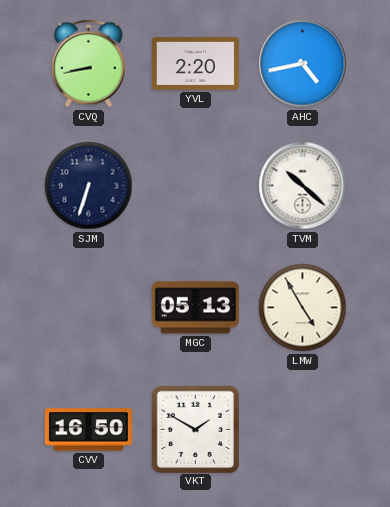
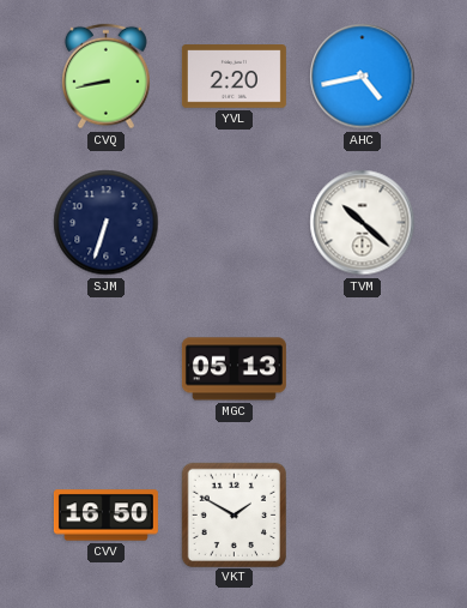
LMW: 4:55 -> none
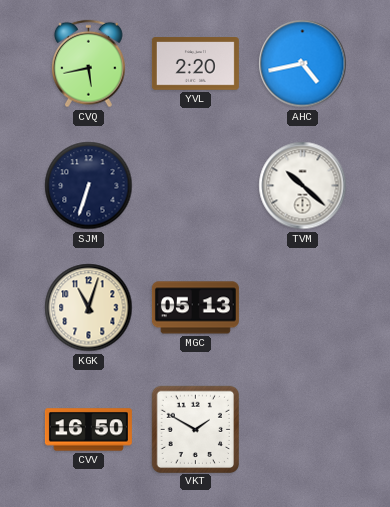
CVQ: 8:43 -> 5:43
KGK: none -> 11:03
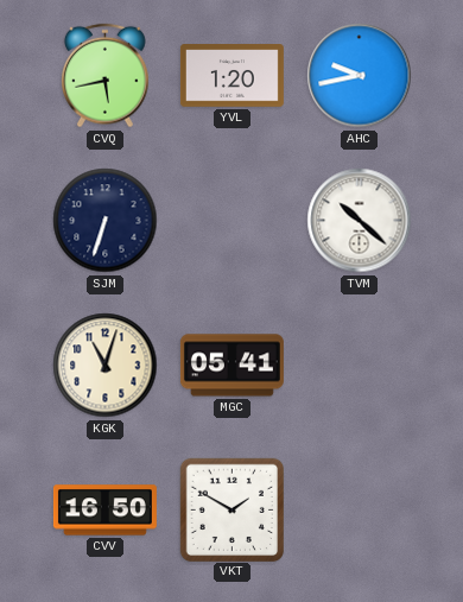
YVL: 2:20 -> 1:20
AHC: 4:43 -> 9:43
MGC: 05:13 -> 05:41
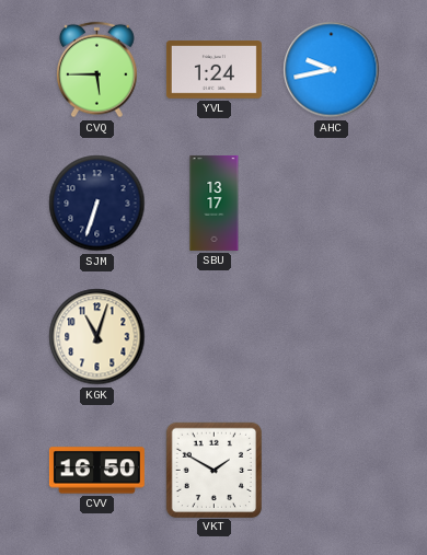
CVQ: 5:43 -> 5:45
YVL: 1:20 -> 1:24
SBU: none -> 13:17
TVM: 10:22 -> none
MGC: 05:41 -> none
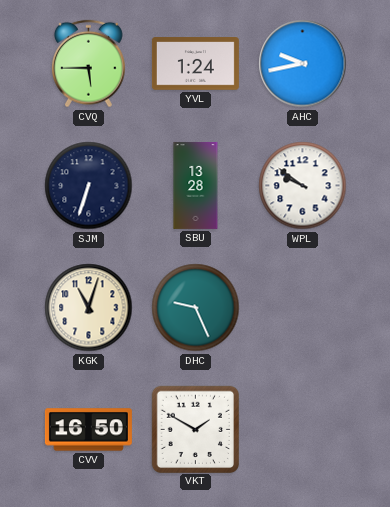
SBU: 13:17 -> 13:28
WPL: none -> 9:51
DHC: none -> 9:26
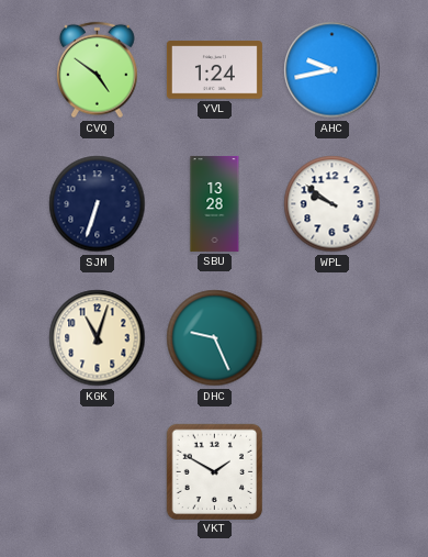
CVQ: 5:45 -> 4:51
CVV: 16:50 -> none
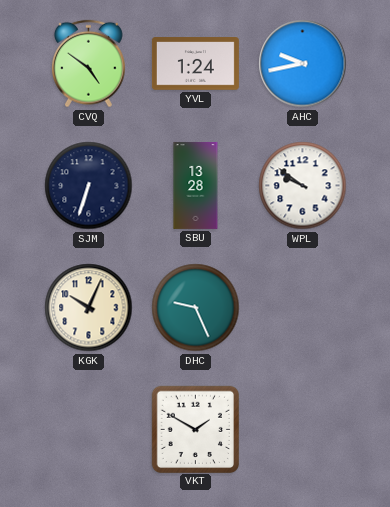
KGK: 11:03 -> 10:04
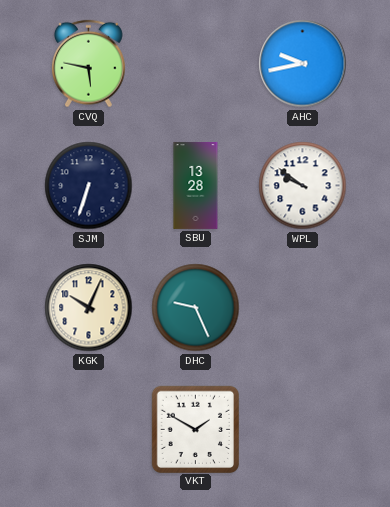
CVQ: 4:51 -> 5:47
YVL: 1:24 -> none
